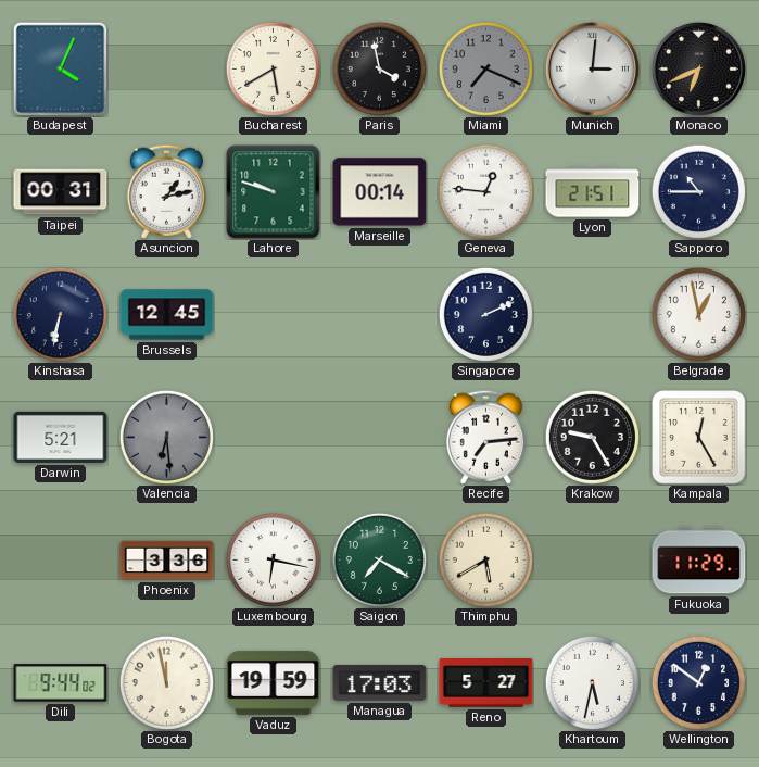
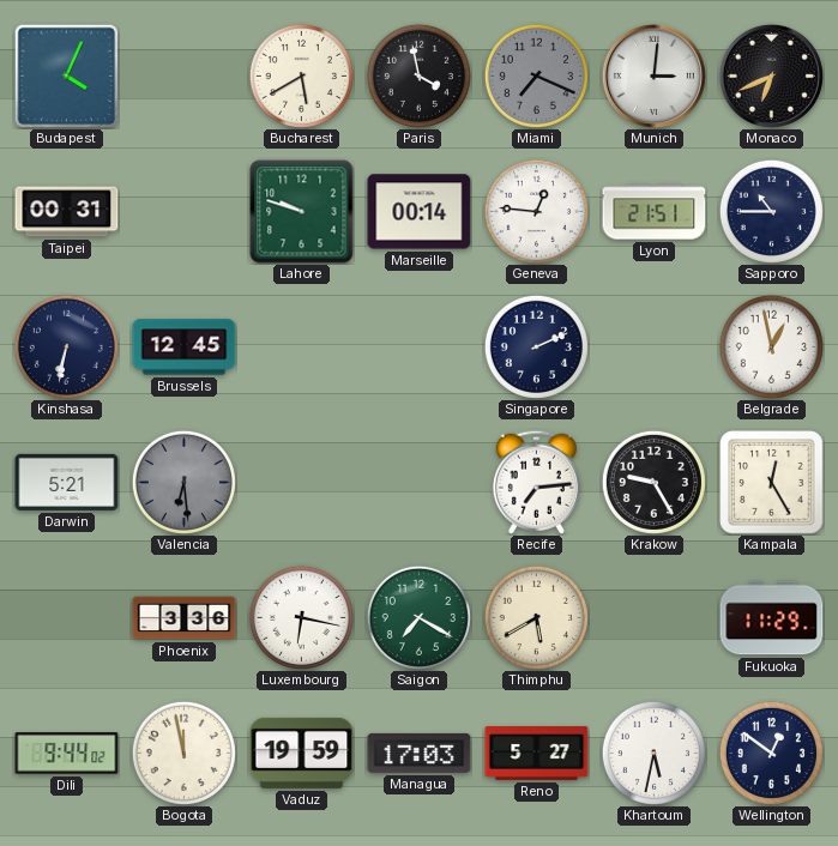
Asuncion: 1:13 -> none
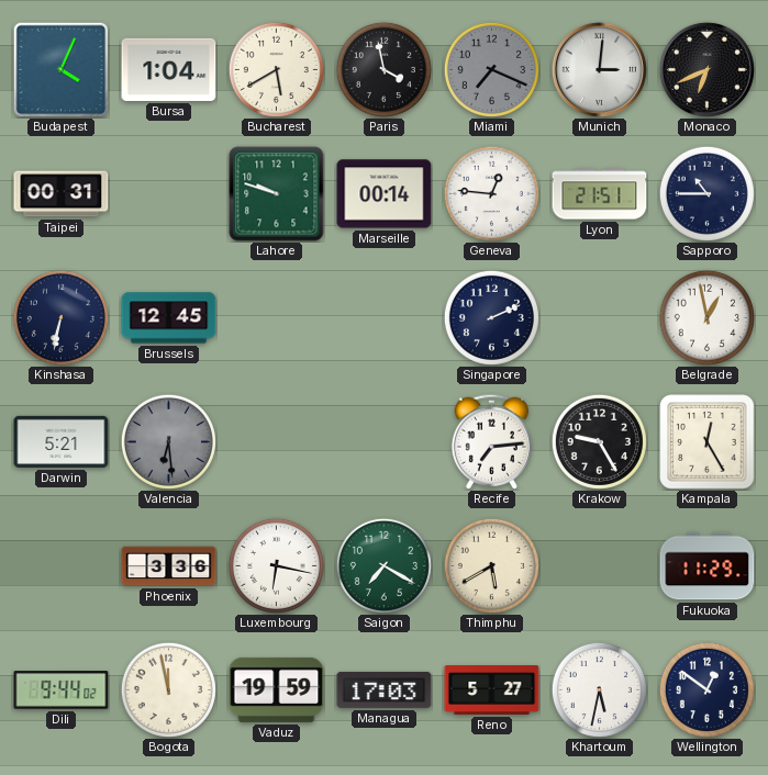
Bursa: none -> 1:04
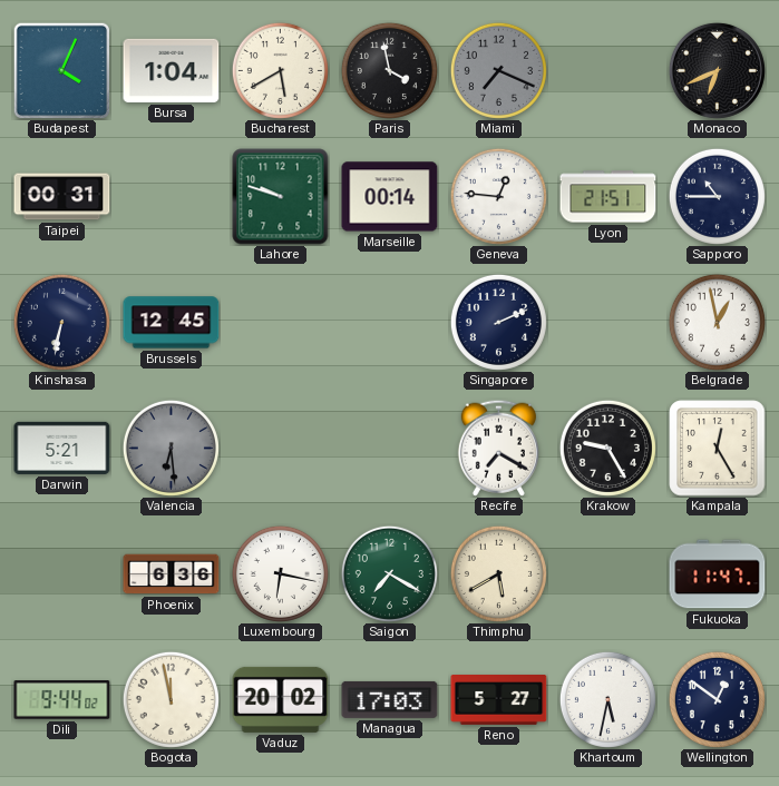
Munich: 3:01 -> none
Recife: 7:14 -> 7:20
Phoenix: 3:36 -> 6:36
Fukuoka: 11:29 -> 11:47
Vaduz: 19:59 -> 20:02
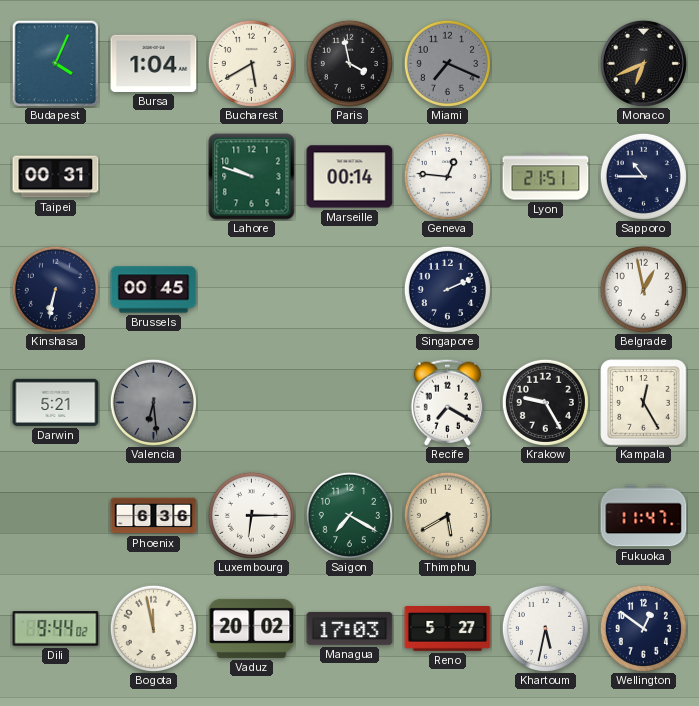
Brussels: 12:45 -> 00:45
Luxembourg: 6:17 -> 6:15
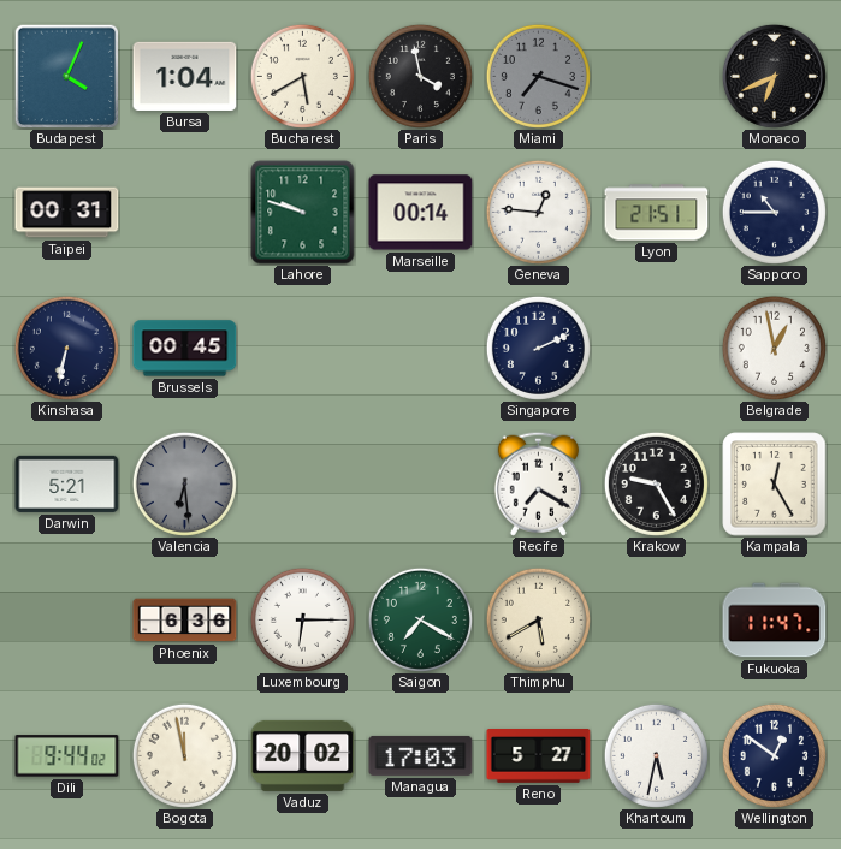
Miami: 7:19 -> 7:18
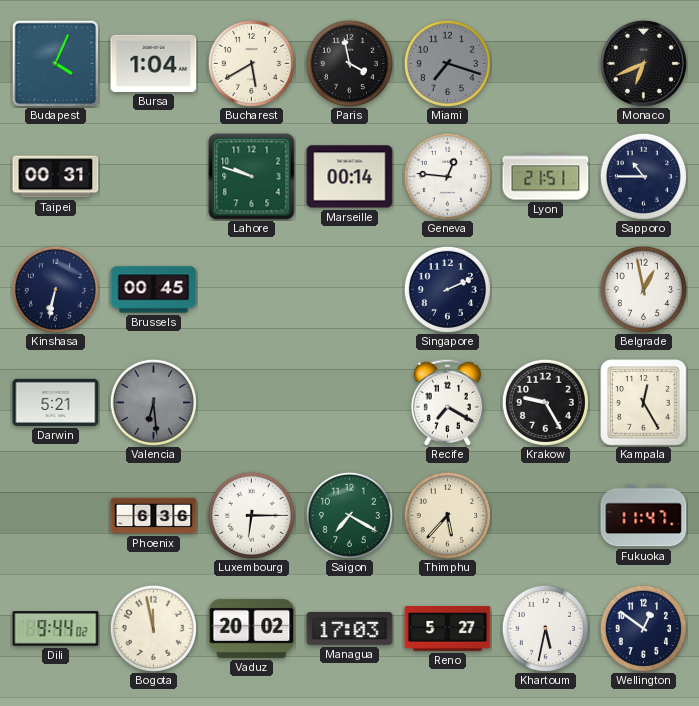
Thimphu: 5:40 -> 5:37
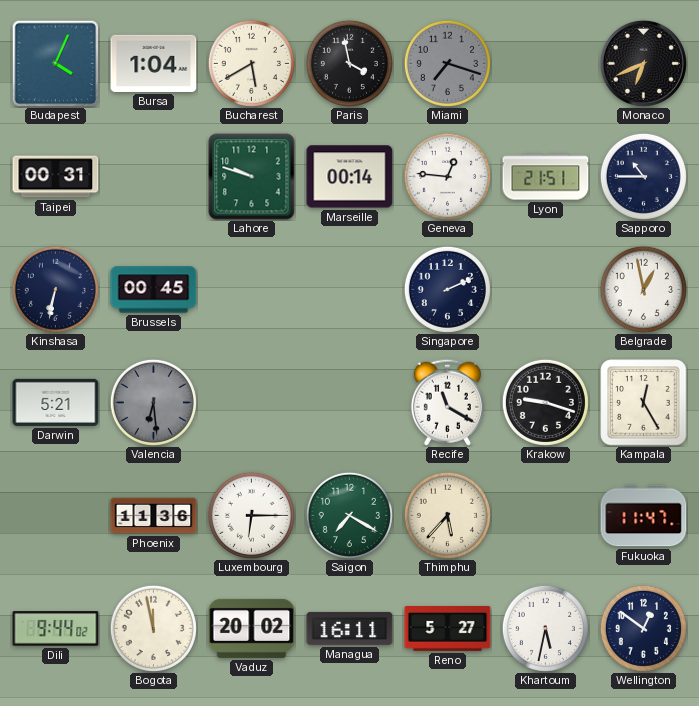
Recife: 7:20 -> 11:20
Krakow: 9:25 -> 9:18
Phoenix: 6:36 -> 11:36
Managua: 17:03 -> 16:11
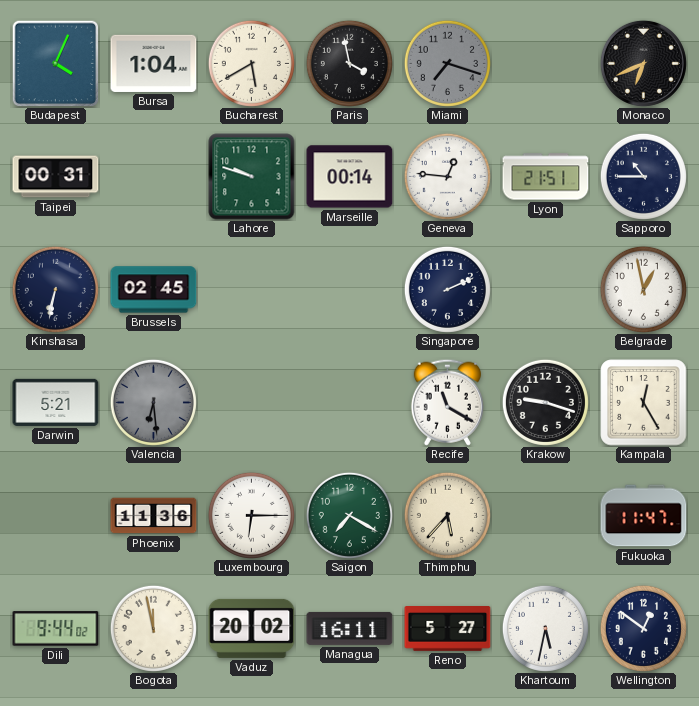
Brussels: 00:45 -> 02:45
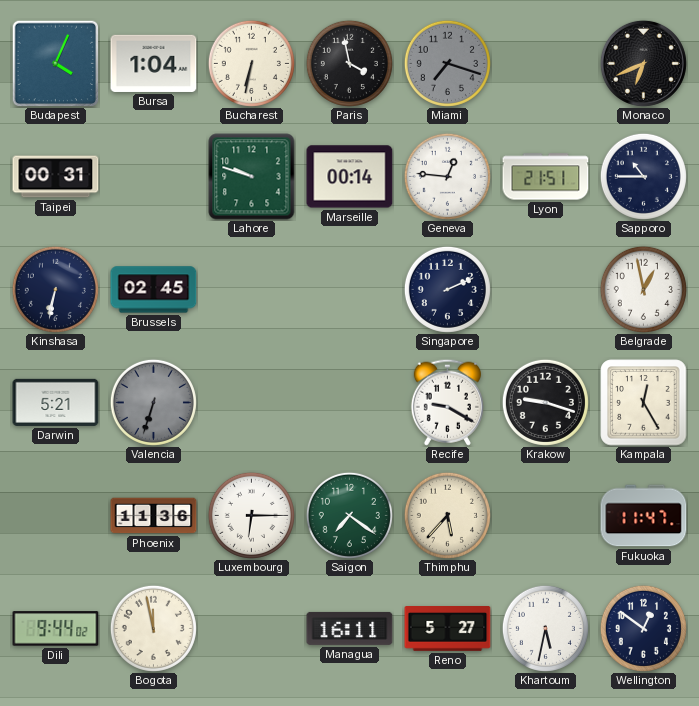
Bucharest: 5:40 -> 6:32
Valencia: 6:29 -> 6:33
Recife: 11:20 -> 9:20
Saigon: 7:20 -> 7:21
Vaduz: 20:02 -> none
